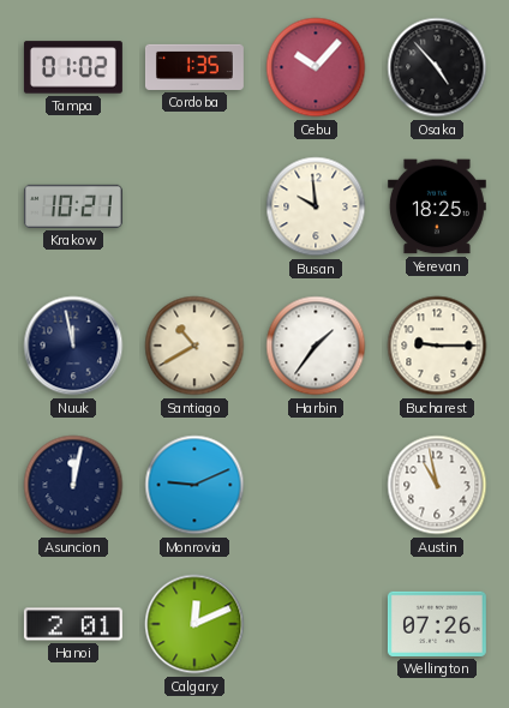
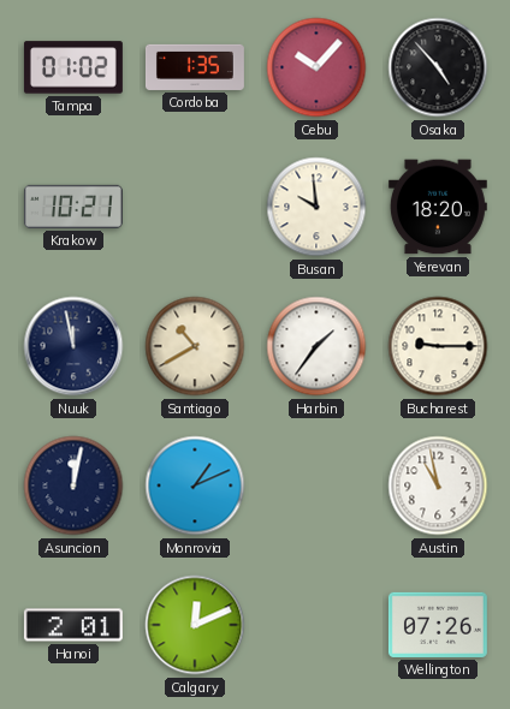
Yerevan: 18:25 -> 18:20
Monrovia: 9:11 -> 1:11
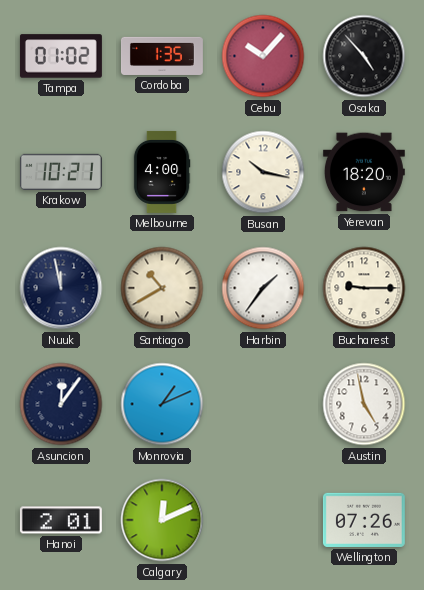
Melbourne: none -> 4:00
Busan: 9:59 -> 10:17
Asuncion: 12:02 -> 12:06
Austin: 10:58 -> 4:58
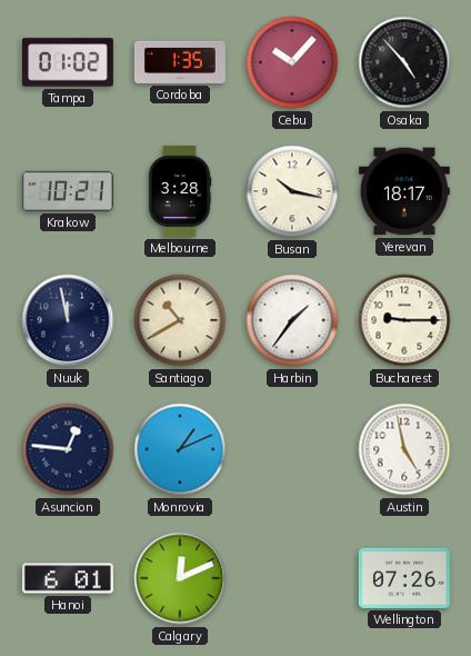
Melbourne: 4:00 -> 3:28
Yerevan: 18:20 -> 18:17
Asuncion: 12:06 -> 12:46
Hanoi: 2:01 -> 6:01
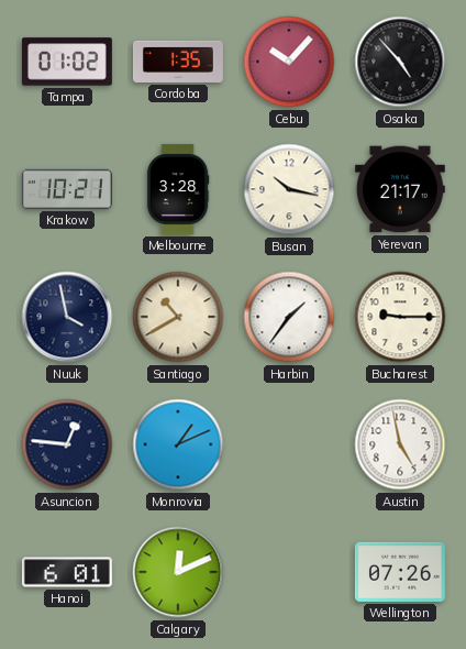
Yerevan: 18:17 -> 21:17
Nuuk: 11:58 -> 3:58
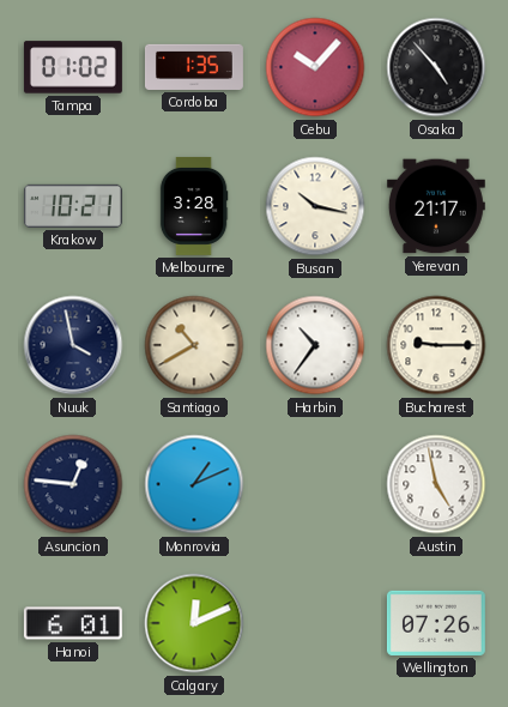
Harbin: 1:36 -> 10:36
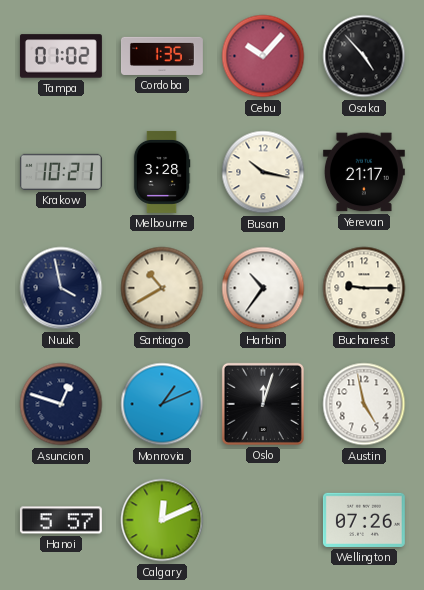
Asuncion: 12:46 -> 12:48
Oslo: none -> 12:03
Hanoi: 6:01 -> 5:57
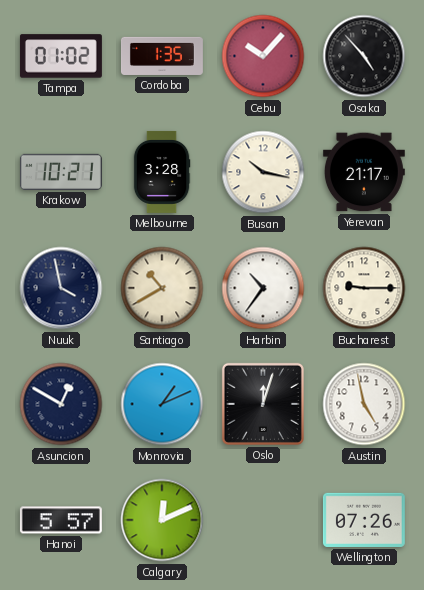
Asuncion: 12:48 -> 12:50
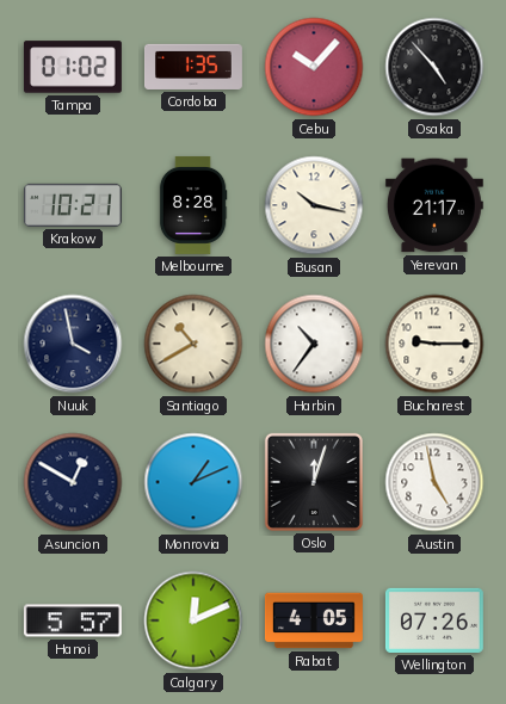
Melbourne: 3:28 -> 8:28
Rabat: none -> 4:05
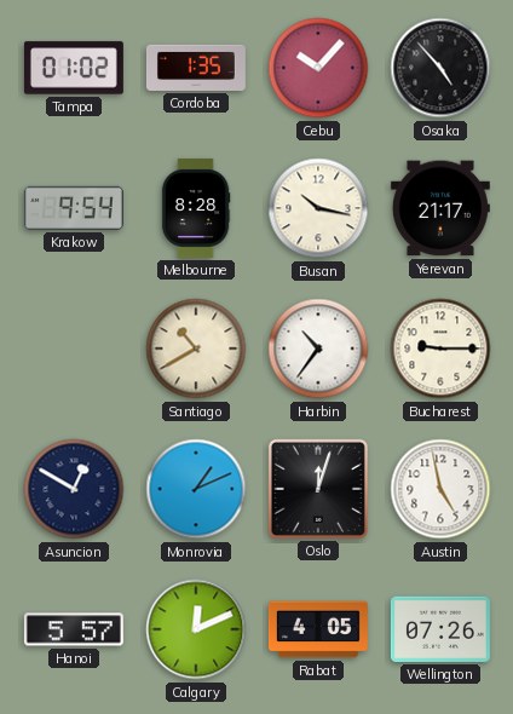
Krakow: 10:21 -> 9:54
Nuuk: 3:58 -> none
